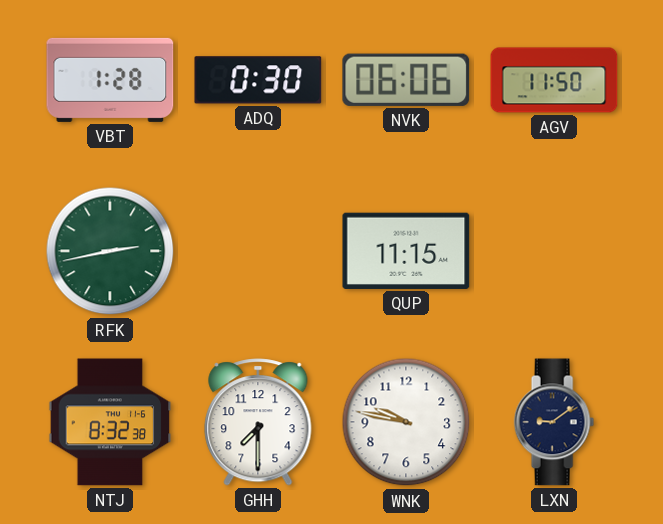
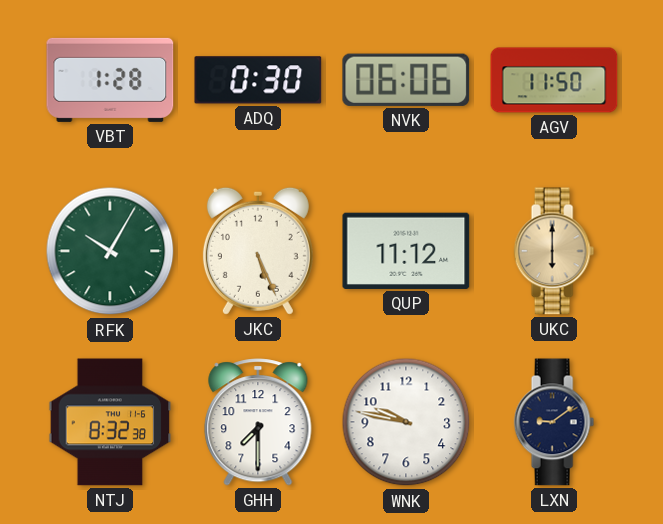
RFK: 2:43 -> 10:05
JKC: none -> 5:26
QUP: 11:15 -> 11:12
UKC: none -> 6:00
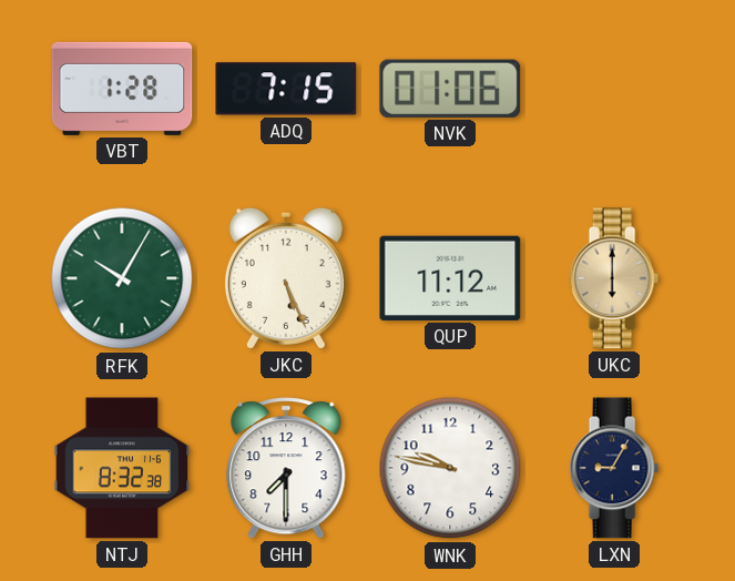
ADQ: 0:30 -> 7:15
NVK: 06:06 -> 01:06
AGV: 11:50 -> none
LXN: 9:09 -> 9:05
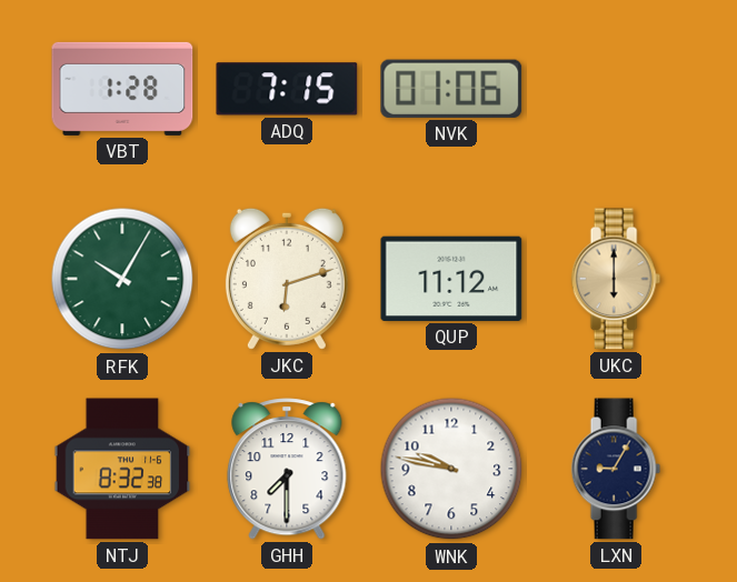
JKC: 5:26 -> 6:12
